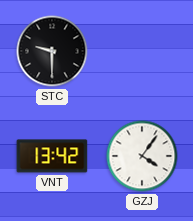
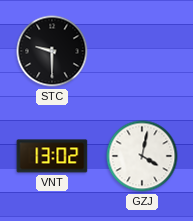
VNT: 13:42 -> 13:02
GZJ: 4:06 -> 4:02
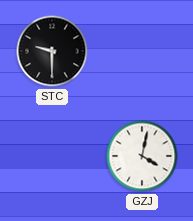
VNT: 13:02 -> none
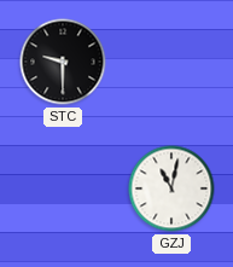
GZJ: 4:02 -> 11:02
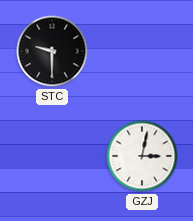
GZJ: 11:02 -> 3:02
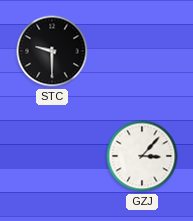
GZJ: 3:02 -> 3:07
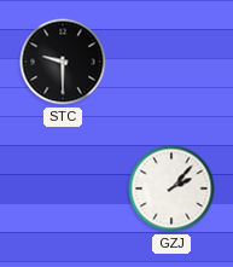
GZJ: 3:07 -> 2:07
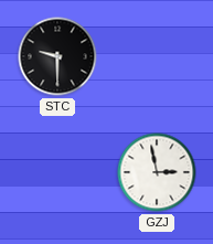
GZJ: 2:07 -> 2:58
